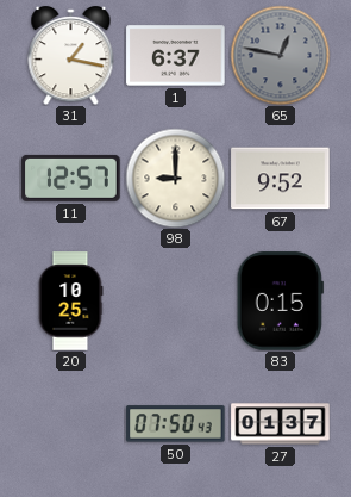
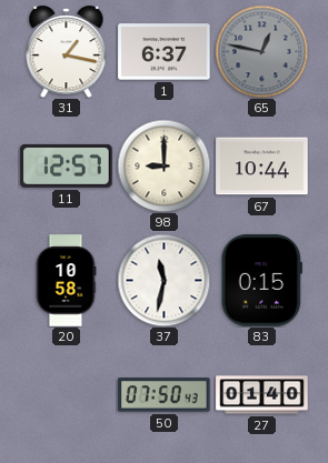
67: 9:52 -> 10:44
20: 10:25 -> 10:58
37: none -> 11:32
27: 01:37 -> 01:40
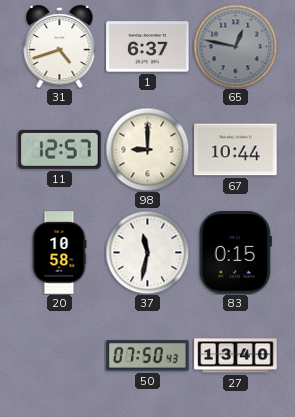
31: 1:17 -> 4:42
27: 01:40 -> 13:40
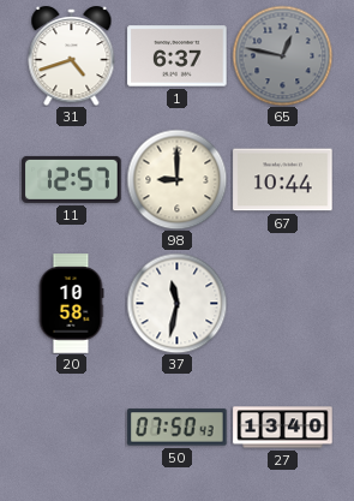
83: 0:15 -> none
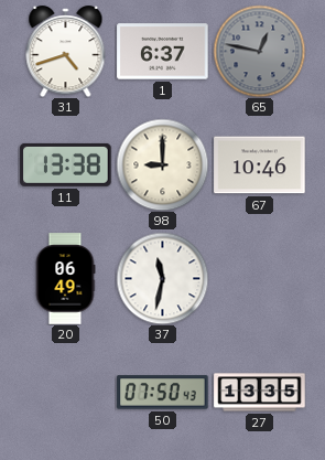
11: 12:57 -> 13:38
67: 10:44 -> 10:46
20: 10:58 -> 06:49
27: 13:40 -> 13:35
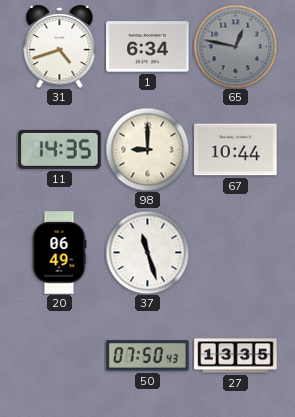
1: 6:37 -> 6:34
11: 13:38 -> 14:35
67: 10:46 -> 10:44
37: 11:32 -> 11:27
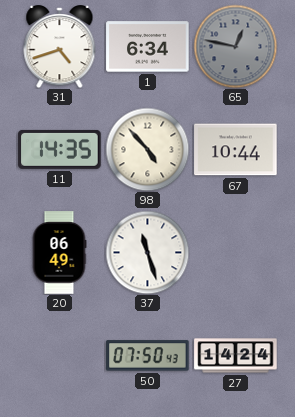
98: 9:00 -> 4:53
27: 13:35 -> 14:24
